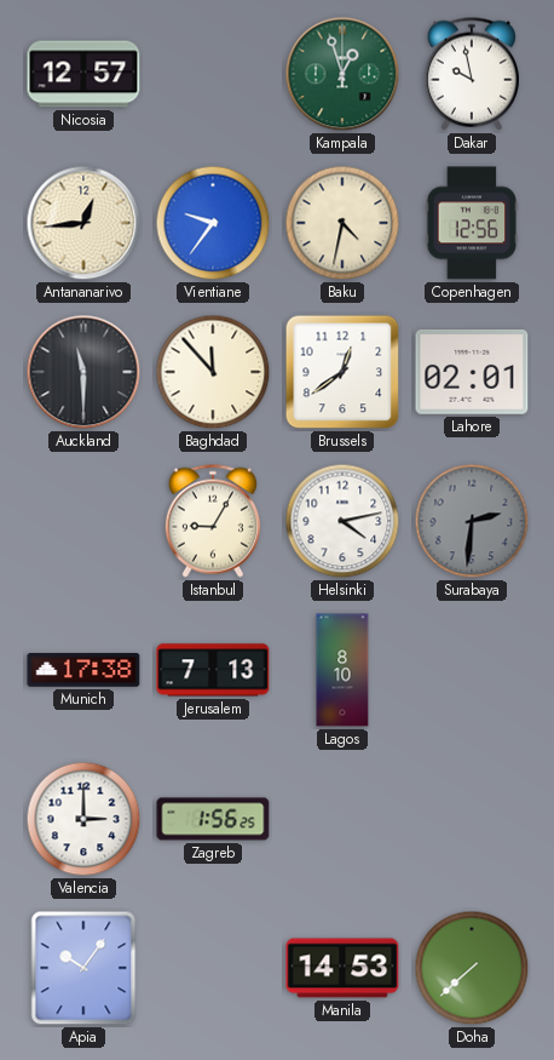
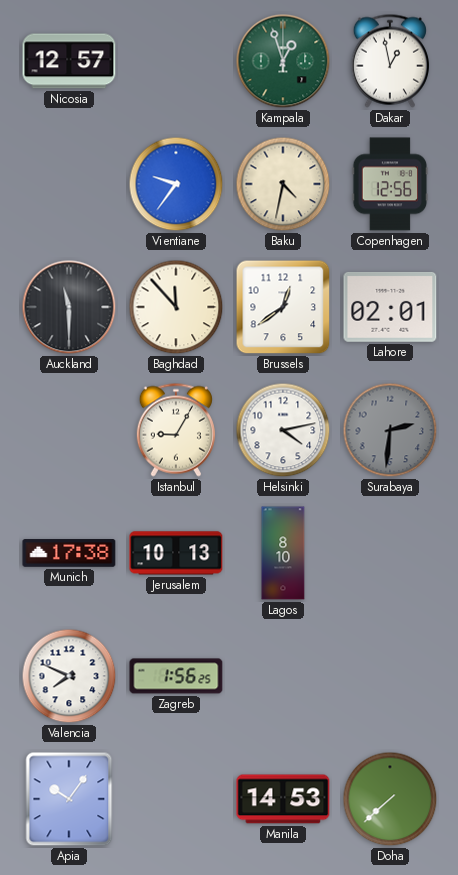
Dakar: 9:58 -> 12:58
Antananarivo: 12:44 -> none
Jerusalem: 7:13 -> 10:13
Valencia: 3:00 -> 7:49
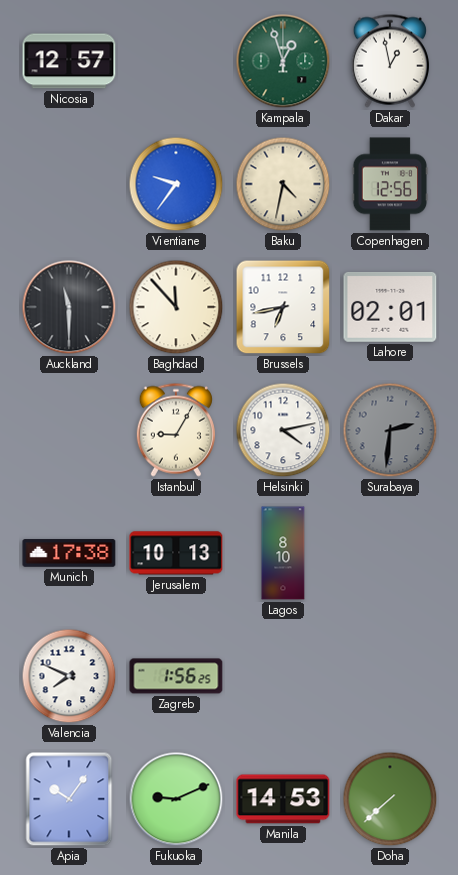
Brussels: 12:39 -> 6:43
Fukuoka: none -> 9:11
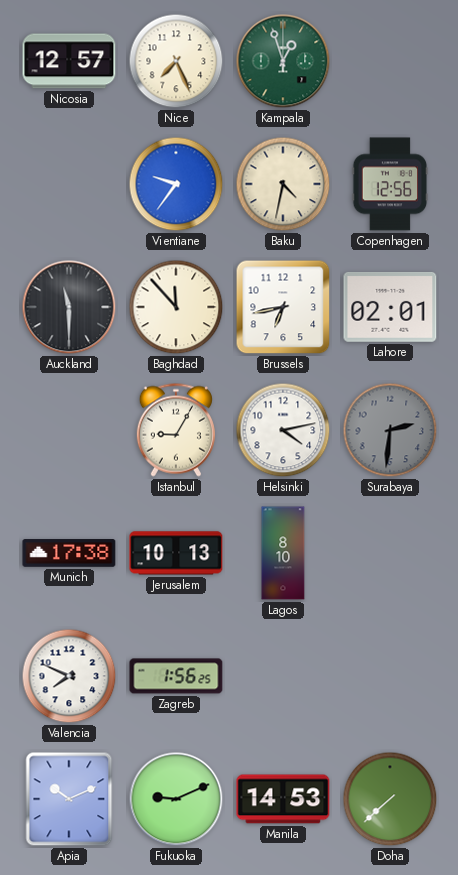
Nice: none -> 7:26
Dakar: 12:58 -> none
Apia: 10:06 -> 10:11
